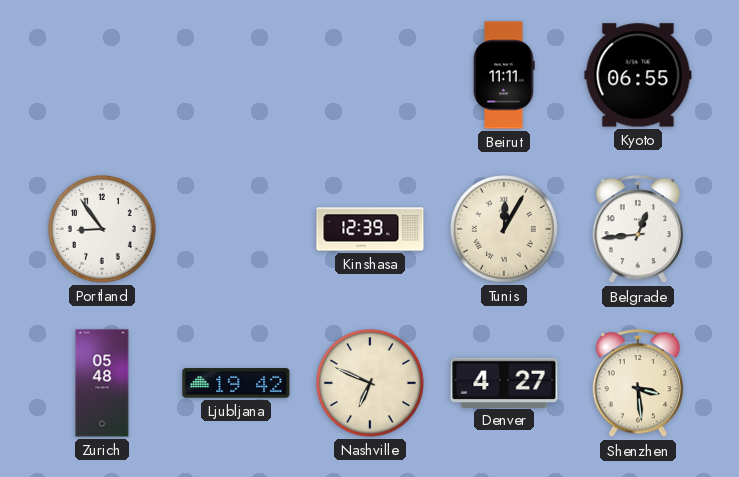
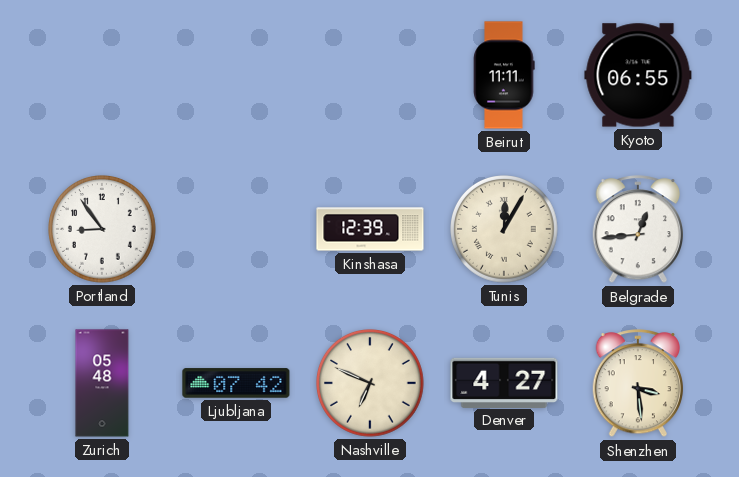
Ljubljana: 19:42 -> 07:42
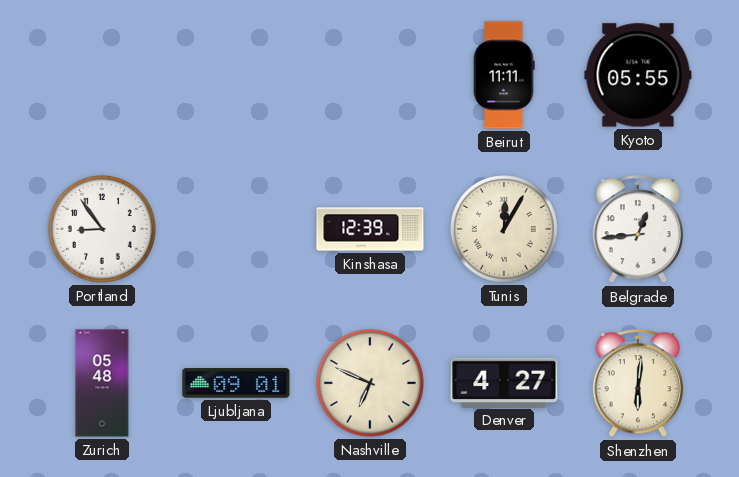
Kyoto: 06:55 -> 05:55
Ljubljana: 07:42 -> 09:01
Shenzhen: 3:29 -> 6:01
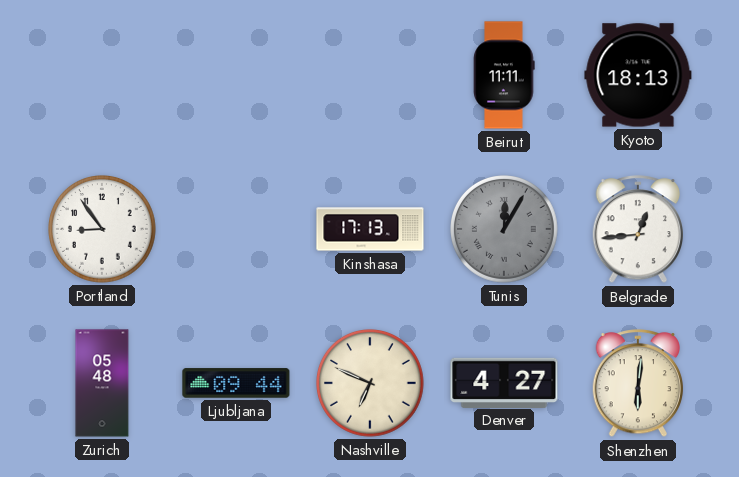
Kyoto: 05:55 -> 18:13
Kinshasa: 12:39 -> 17:13
Tunis dial: cream -> grey
Ljubljana: 09:01 -> 09:44
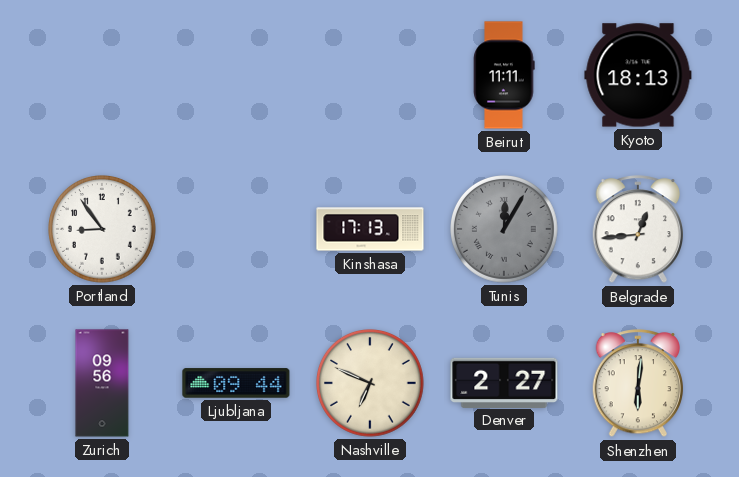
Zurich: 05:48 -> 09:56
Denver: 4:27 -> 2:27
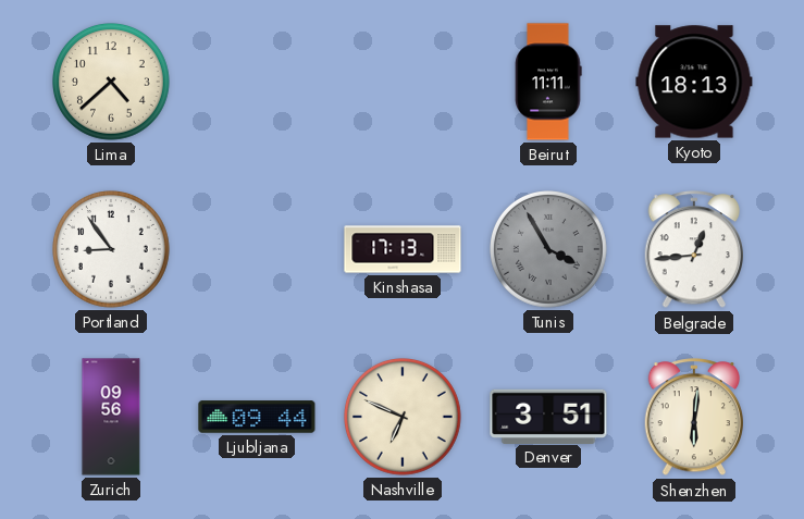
Lima: none -> 4:38
Tunis: 12:05 -> 3:55
Denver: 2:27 -> 3:51
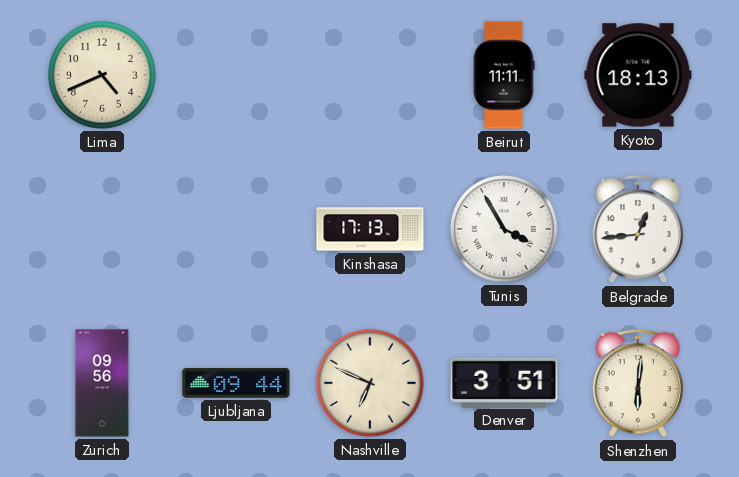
Lima: 4:38 -> 4:41
Portland: 8:54 -> none
Tunis dial: grey -> white
